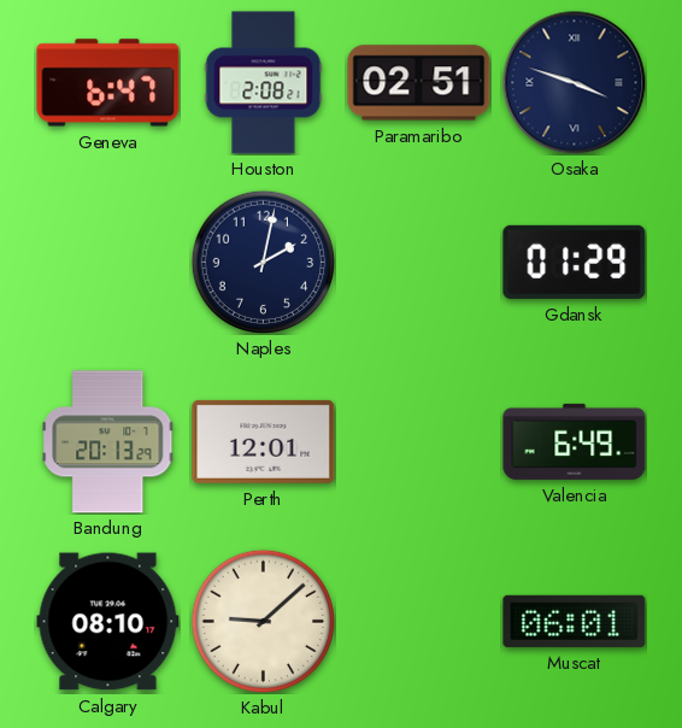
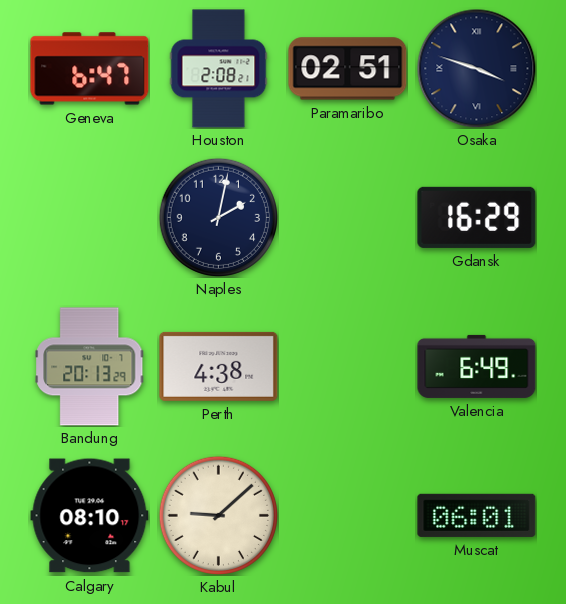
Gdansk: 01:29 -> 16:29
Perth: 12:01 -> 4:38
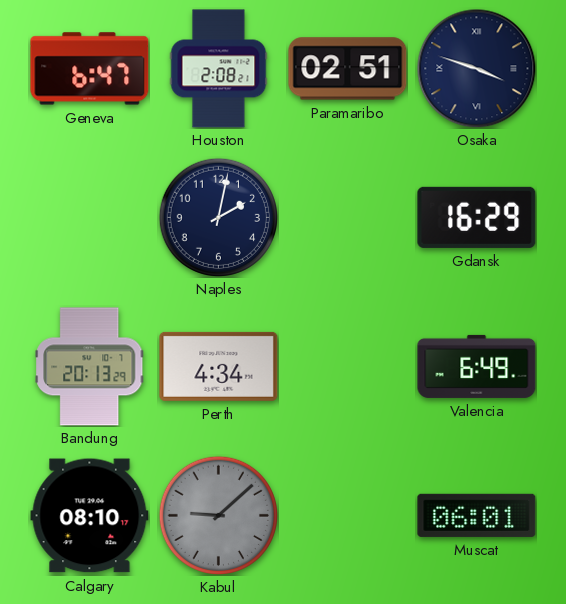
Perth: 4:38 -> 4:34
Kabul dial: cream -> grey
